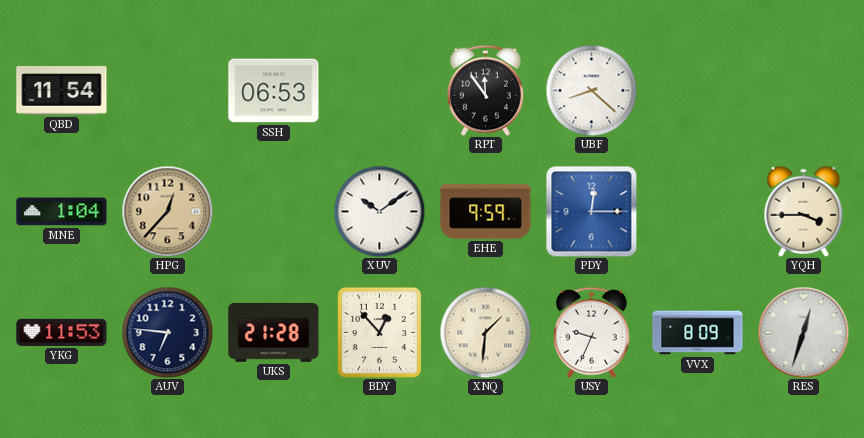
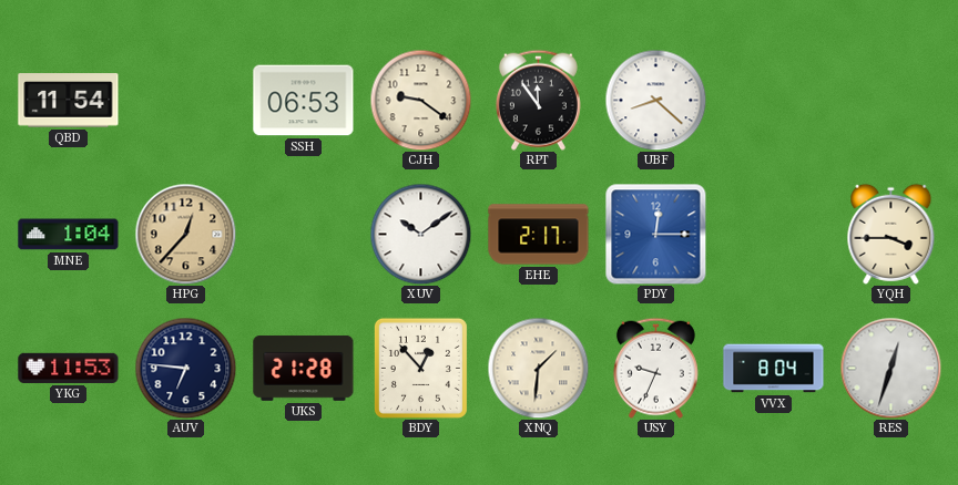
CJH: none -> 9:21
EHE: 9:59 -> 2:17
VVX: 8:09 -> 8:04
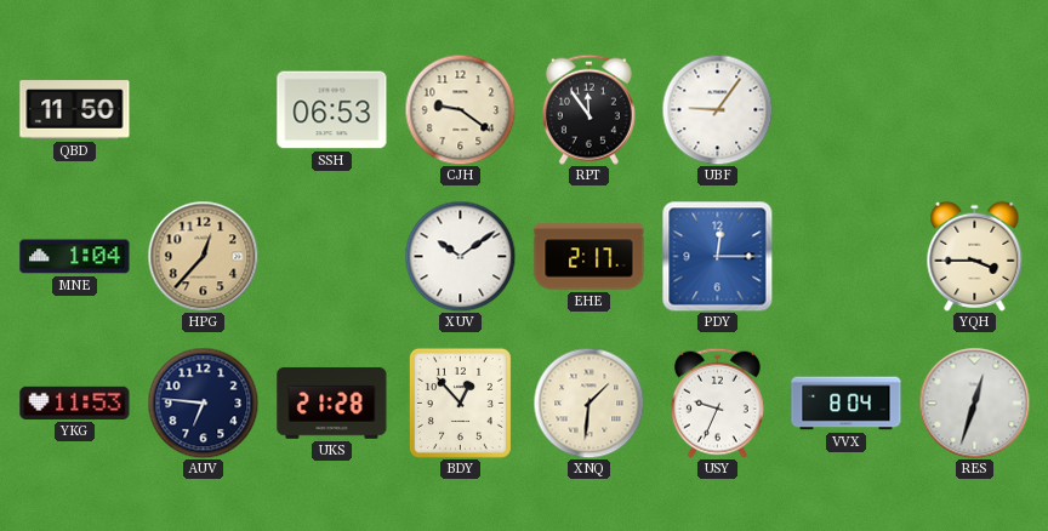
QBD: 11:54 -> 11:50
UBF: 8:22 -> 9:06
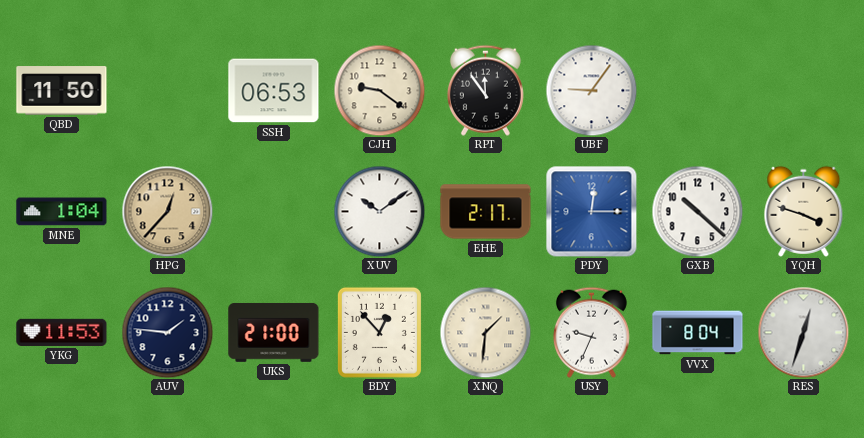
GXB: none -> 10:22
YQH: 3:45 -> 3:48
AUV: 6:46 -> 1:46
UKS: 21:28 -> 21:00
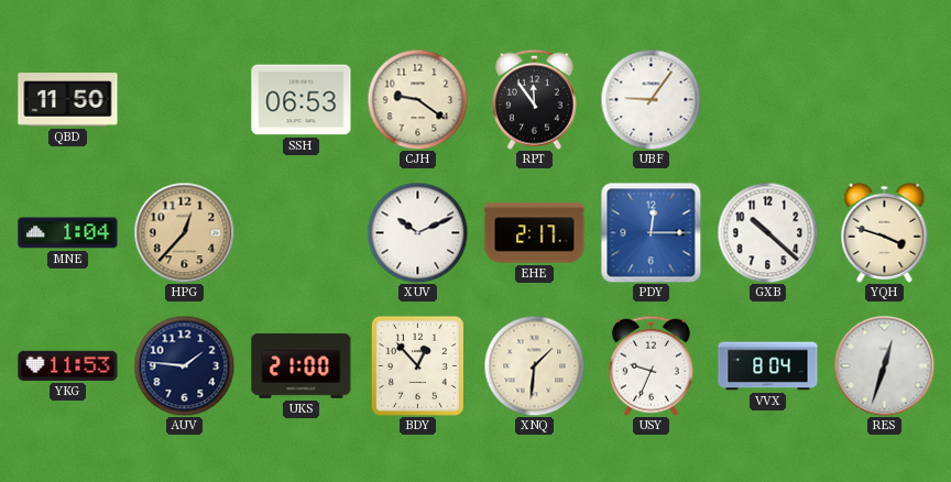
XUV: 10:09 -> 10:11
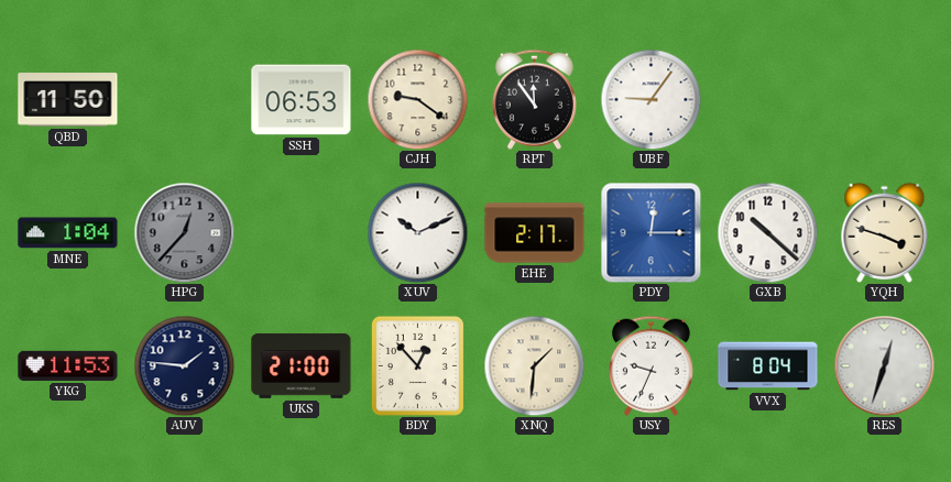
HPG dial: champagne -> grey
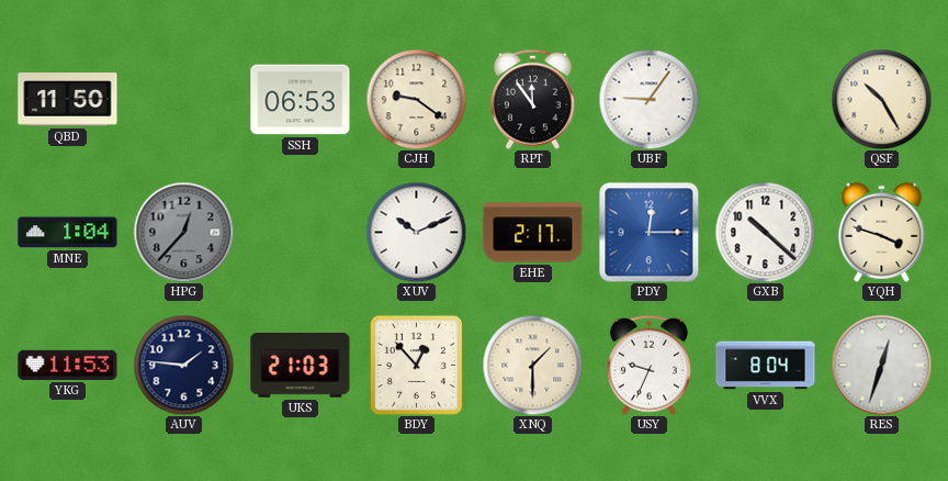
QSF: none -> 10:25
UKS: 21:00 -> 21:03
XNQ: 1:31 -> 1:30
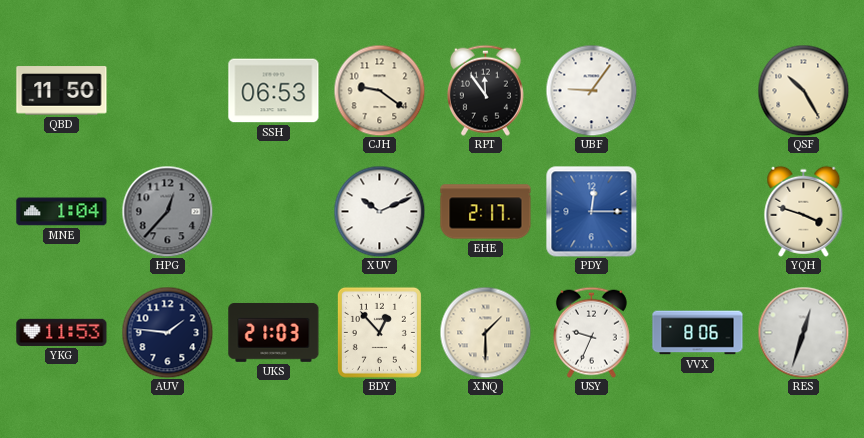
GXB: 10:22 -> none
VVX: 8:04 -> 8:06
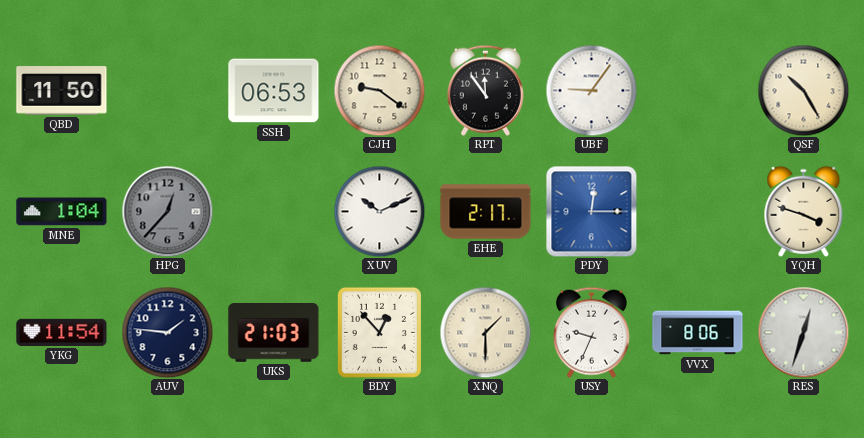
YKG: 11:53 -> 11:54
